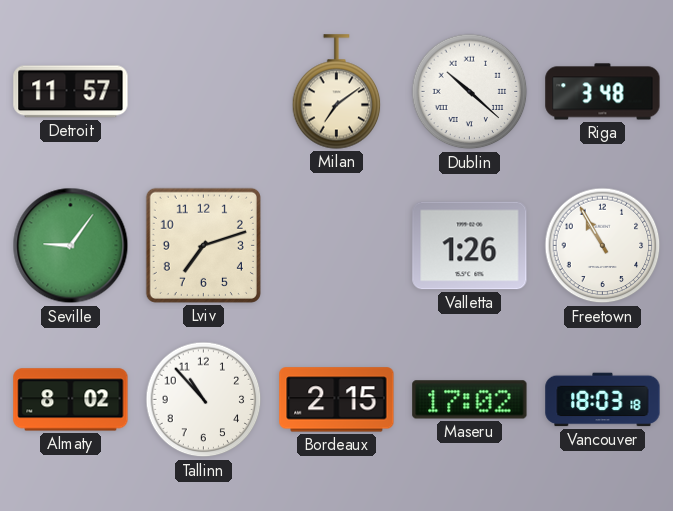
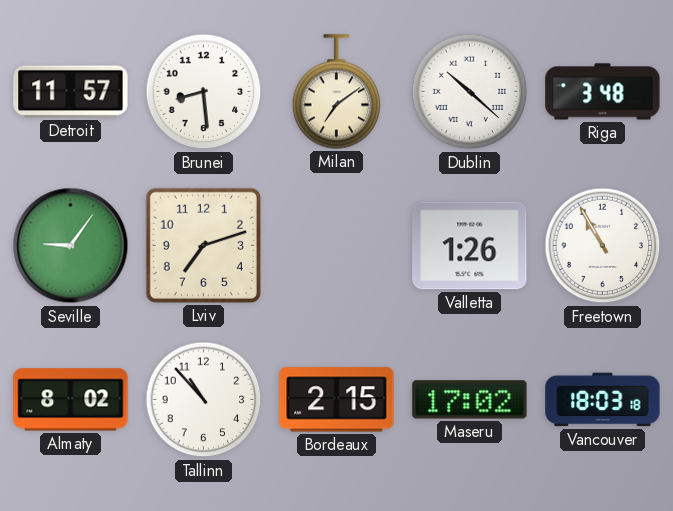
Brunei: none -> 8:29
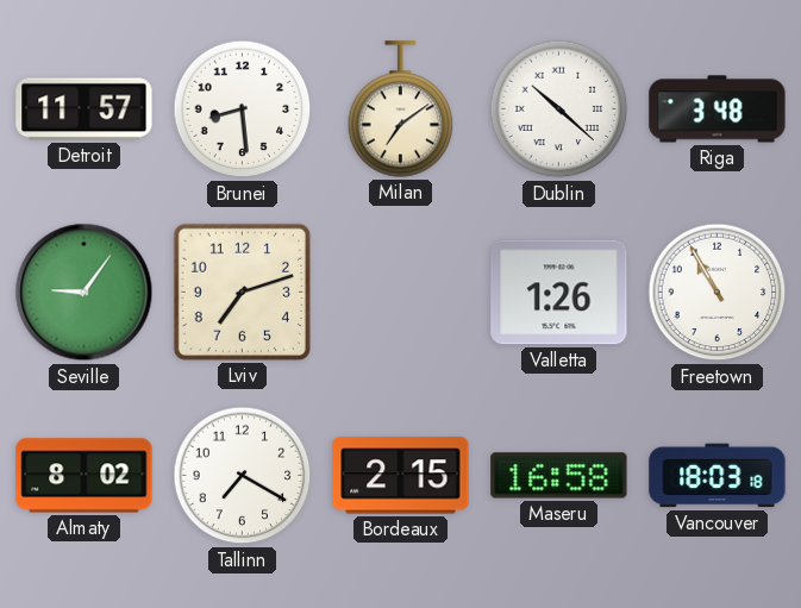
Tallinn: 10:53 -> 7:20
Maseru: 17:02 -> 16:58
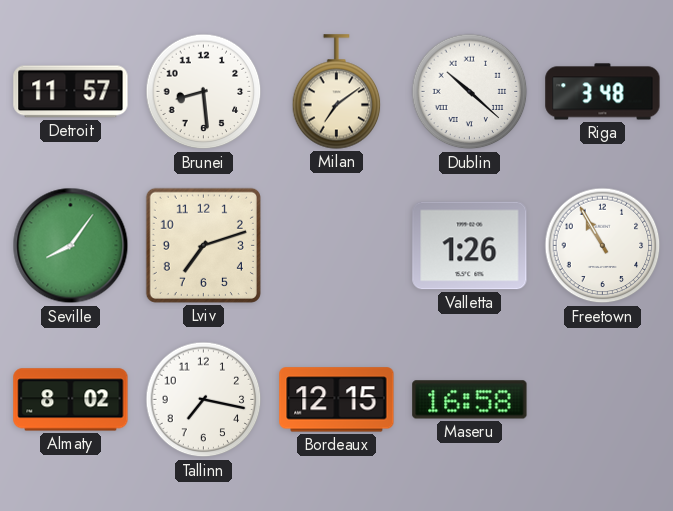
Seville: 9:06 -> 8:06
Tallinn: 7:20 -> 7:17
Bordeaux: 2:15 -> 12:15
Vancouver: 18:03 -> none
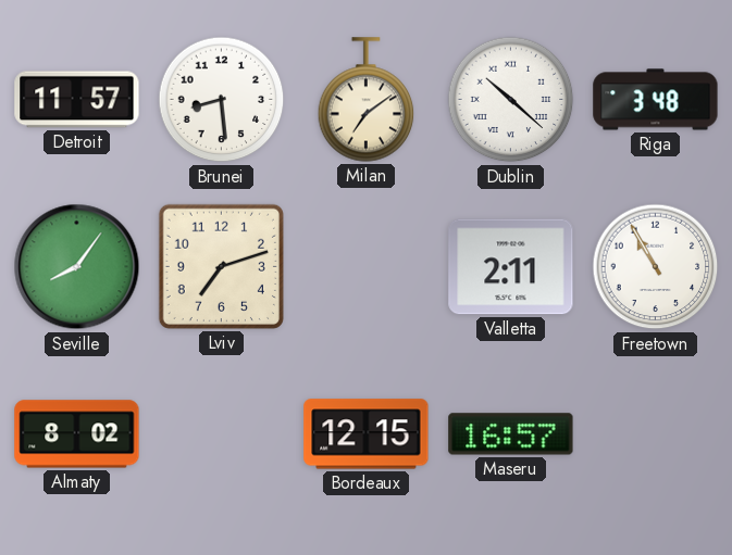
Valletta: 1:26 -> 2:11
Tallinn: 7:17 -> none
Maseru: 16:58 -> 16:57
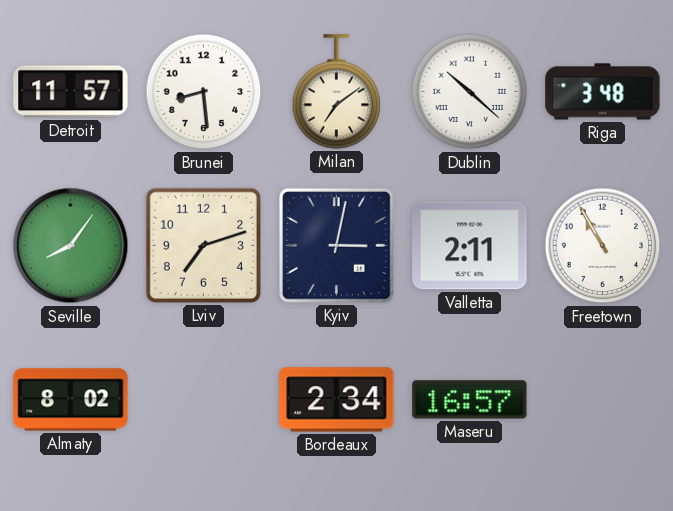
Kyiv: none -> 3:02
Bordeaux: 12:15 -> 2:34
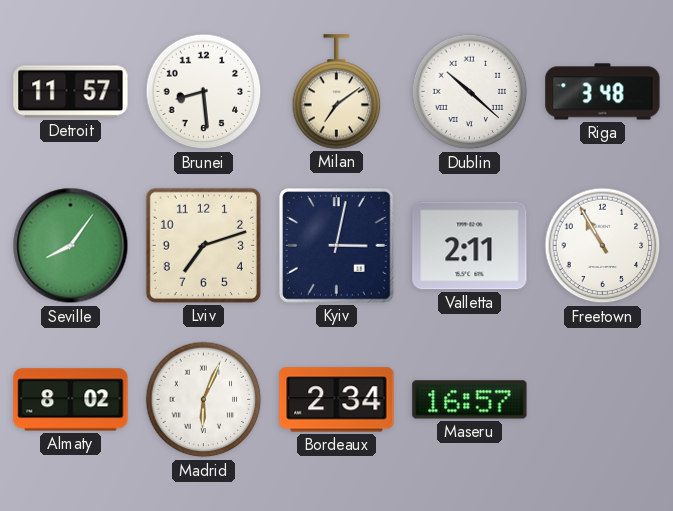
Madrid: none -> 6:04
